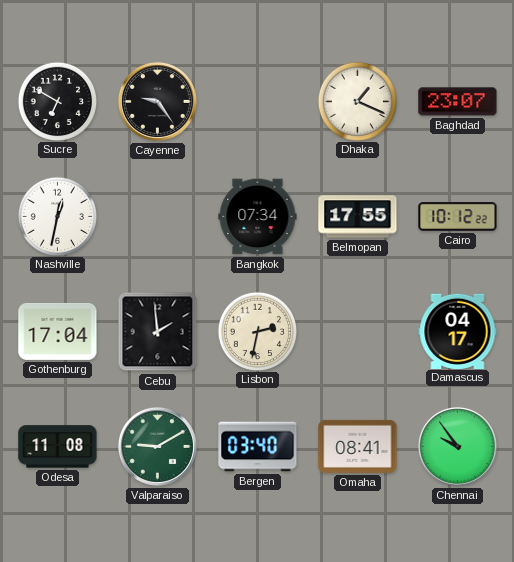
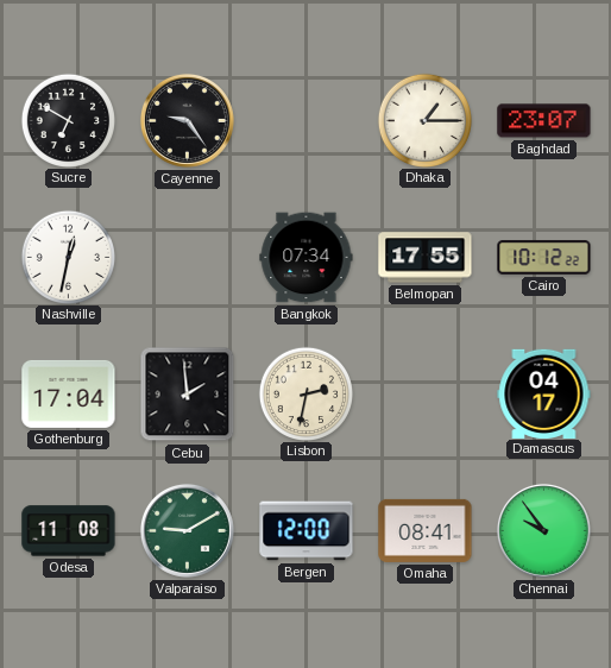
Dhaka: 1:19 -> 1:15
Bergen: 03:40 -> 12:00
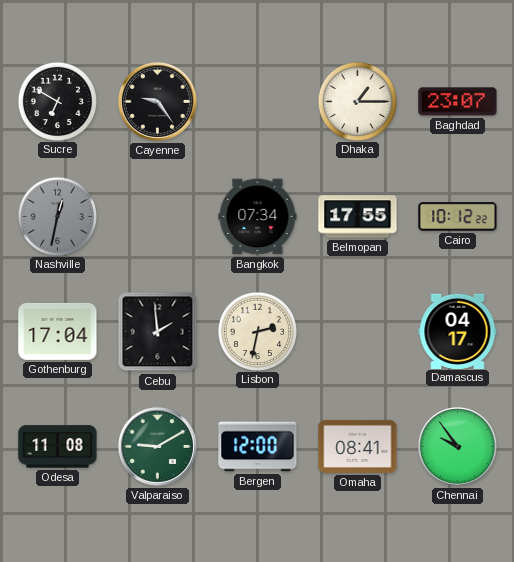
Nashville dial: white -> grey
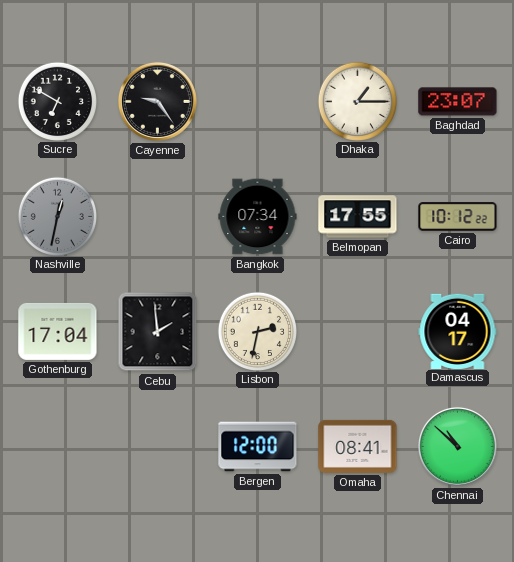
Odesa: 11:08 -> none
Valparaiso: 9:10 -> none
Chennai: 9:54 -> 10:52
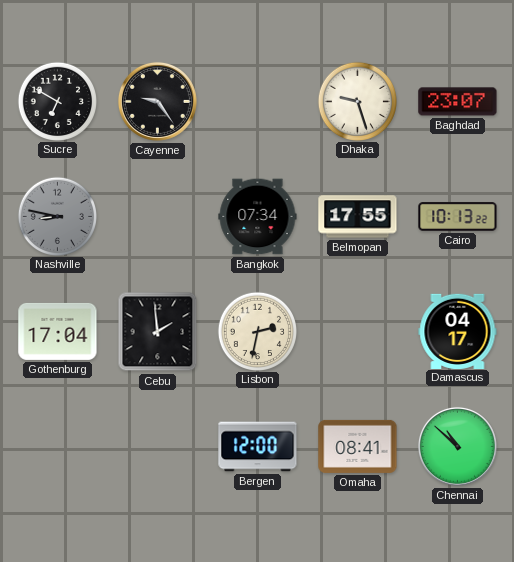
Dhaka: 1:15 -> 9:27
Nashville: 12:32 -> 8:47
Cairo: 10:12 -> 10:13
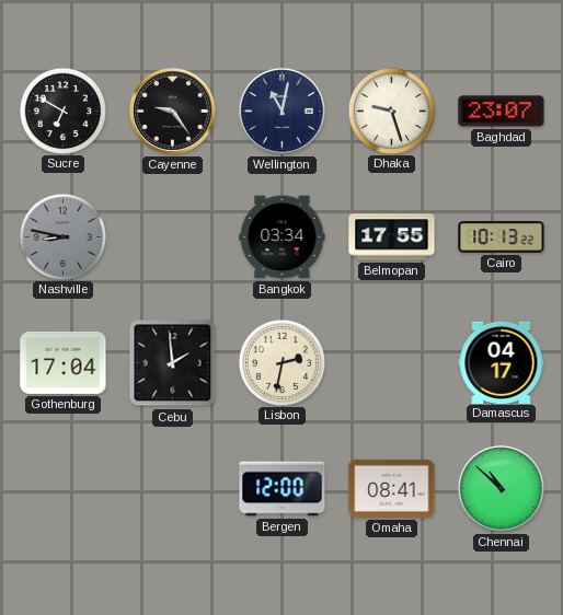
Wellington: none -> 11:02
Bangkok: 07:34 -> 03:34
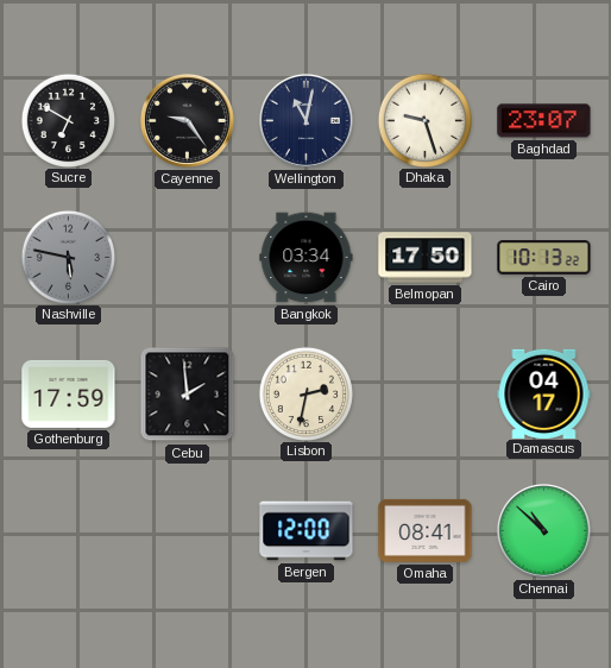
Nashville: 8:47 -> 5:47
Belmopan: 17:55 -> 17:50
Gothenburg: 17:04 -> 17:59
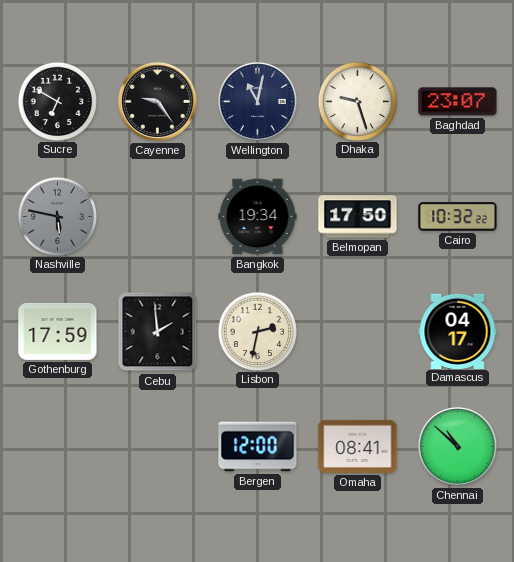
Bangkok: 03:34 -> 19:34
Cairo: 10:13 -> 10:32
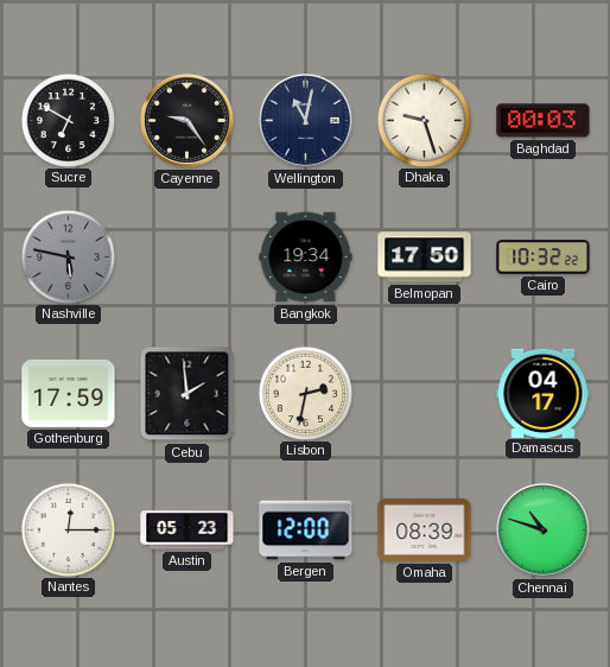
Baghdad: 23:07 -> 00:03
Nantes: none -> 12:15
Austin: none -> 05:23
Omaha: 08:41 -> 08:39
Chennai: 10:52 -> 10:48
